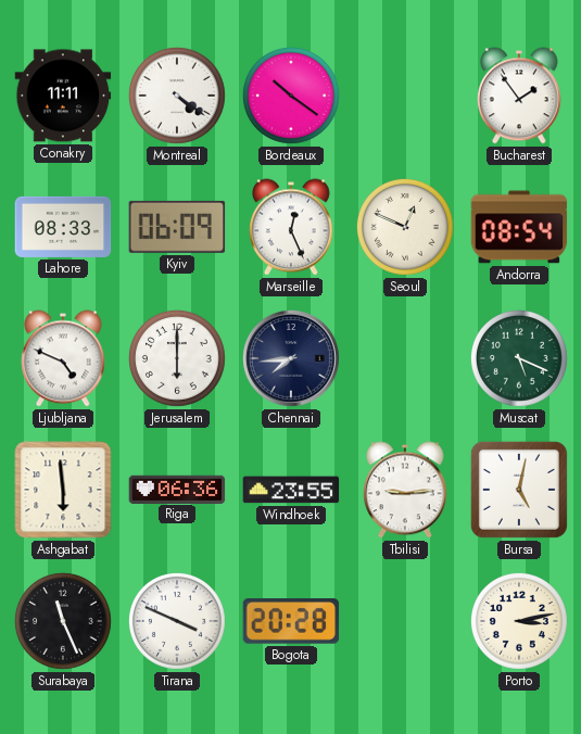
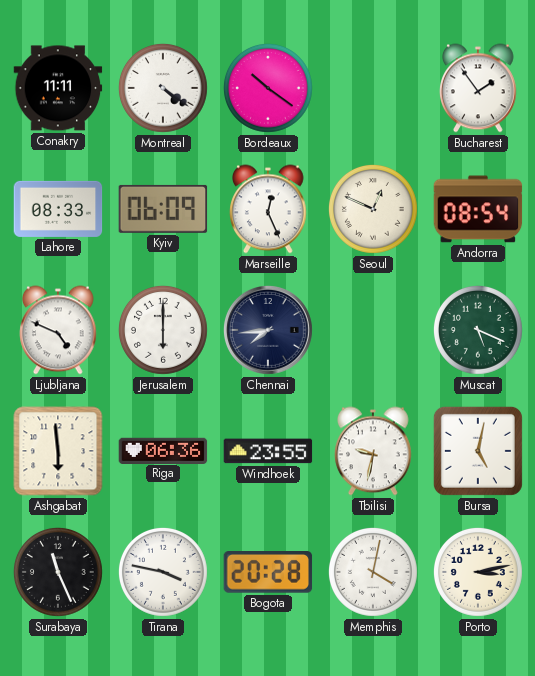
Tbilisi: 9:14 -> 9:32
Tirana: 3:49 -> 3:47
Memphis: none -> 4:02
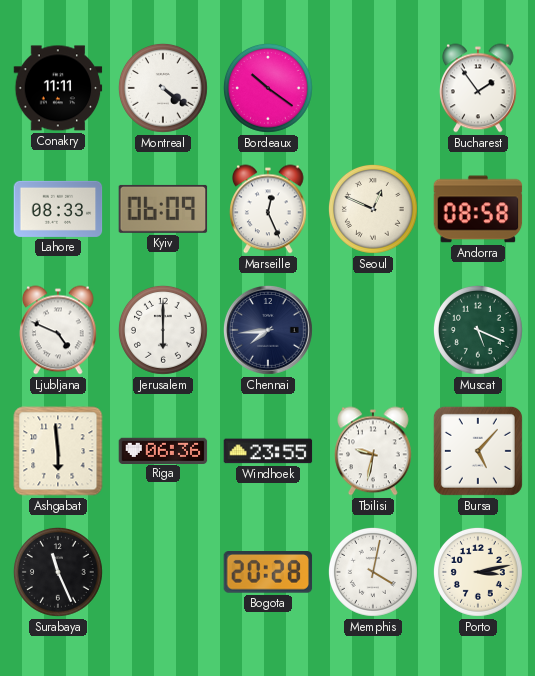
Andorra: 08:54 -> 08:58
Bursa: 5:02 -> 5:07
Tirana: 3:47 -> none
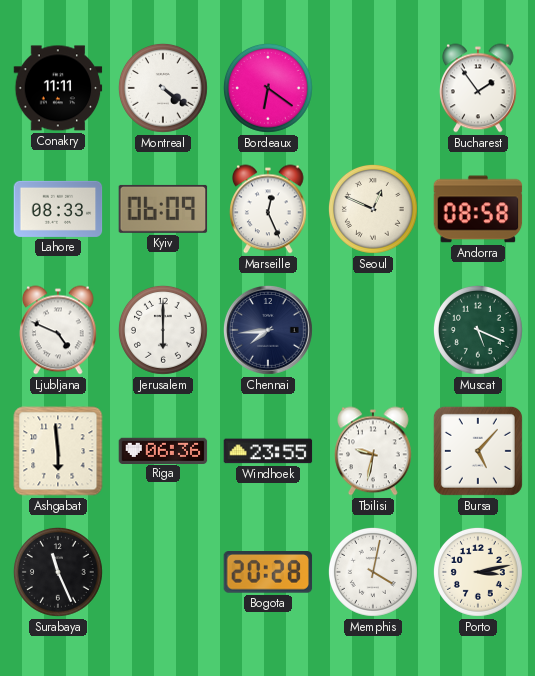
Bordeaux: 10:21 -> 6:21
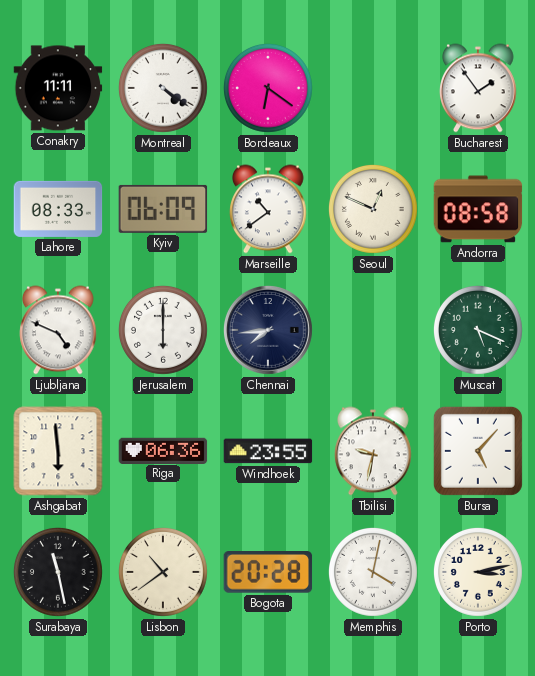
Marseille: 12:26 -> 10:39
Surabaya: 11:26 -> 11:28
Lisbon: none -> 10:39
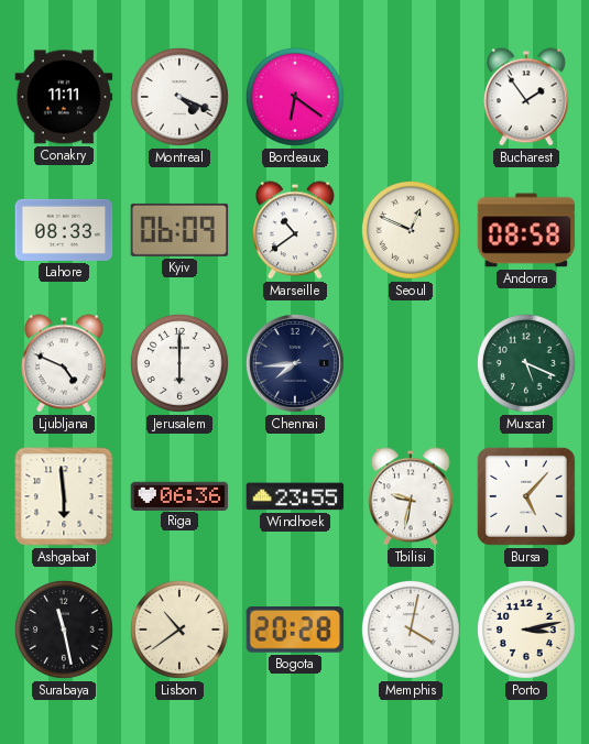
Montreal: 4:21 -> 4:19
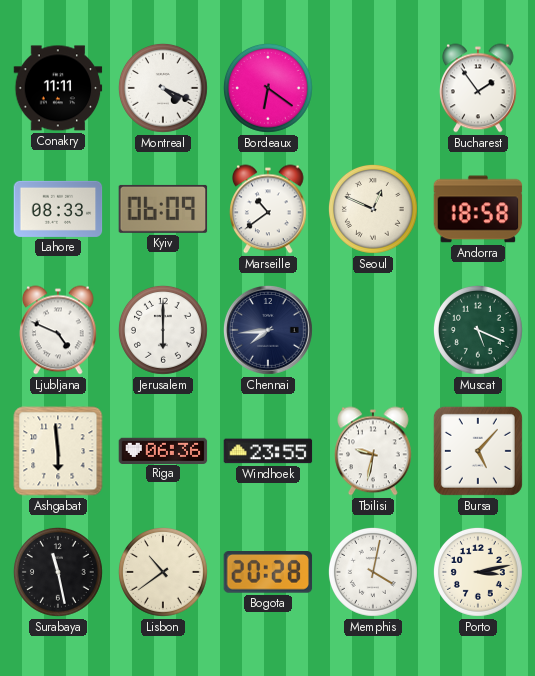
Andorra: 08:58 -> 18:58
